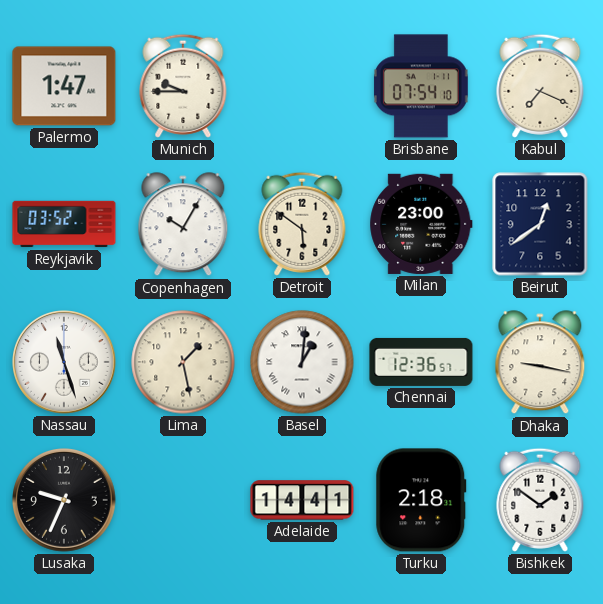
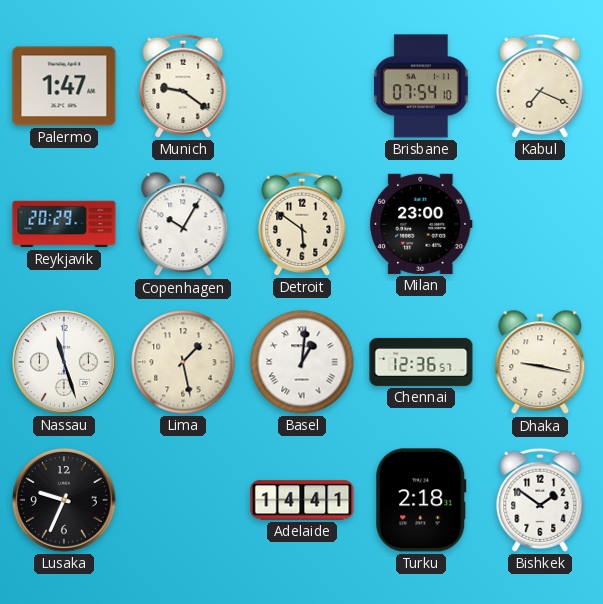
Munich: 9:45 -> 9:21
Reykjavik: 03:52 -> 20:29
Beirut: 12:39 -> none
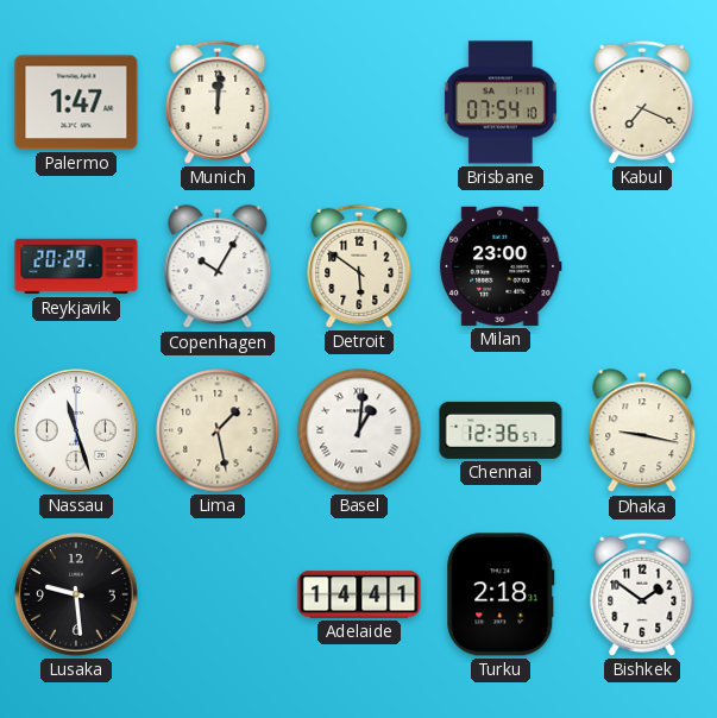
Munich: 9:21 -> 12:01
Lusaka: 9:34 -> 9:29
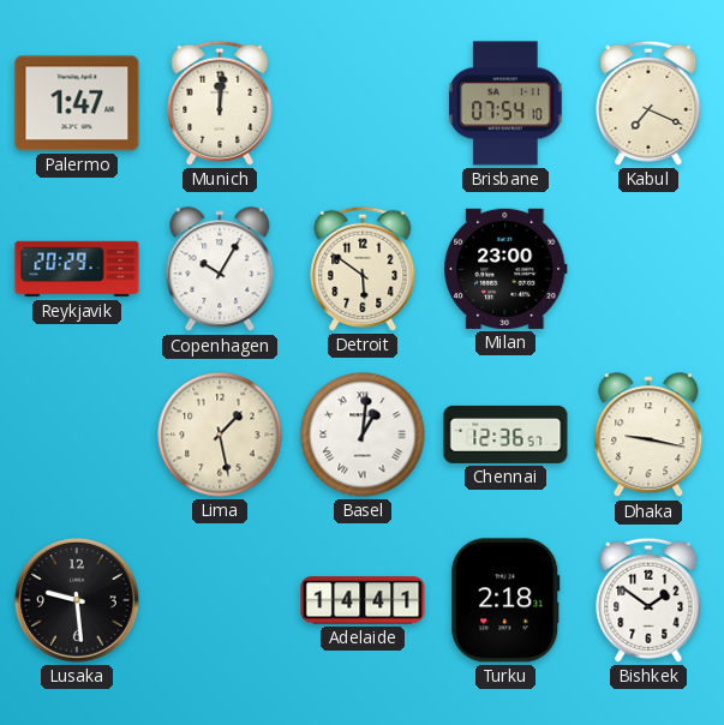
Nassau: 11:27 -> none
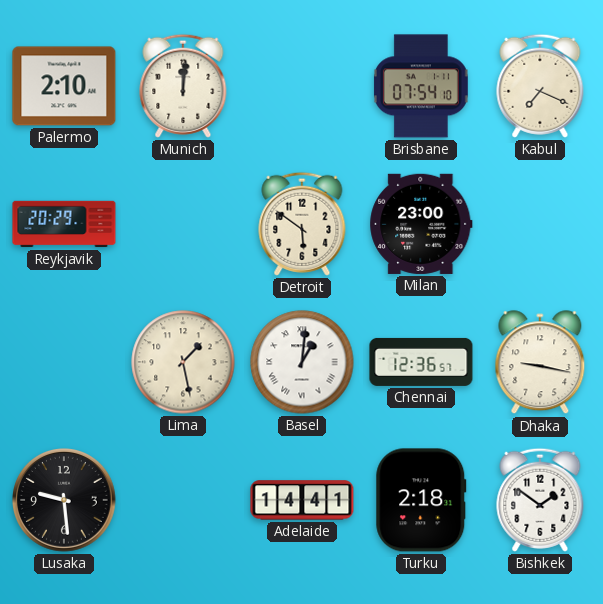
Palermo: 1:47 -> 2:10
Copenhagen: 10:05 -> none
